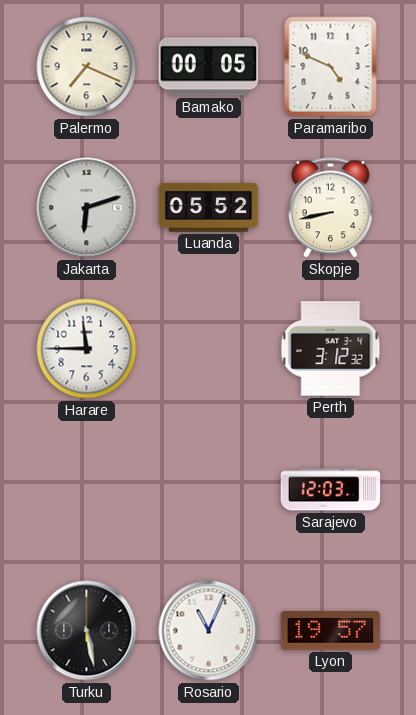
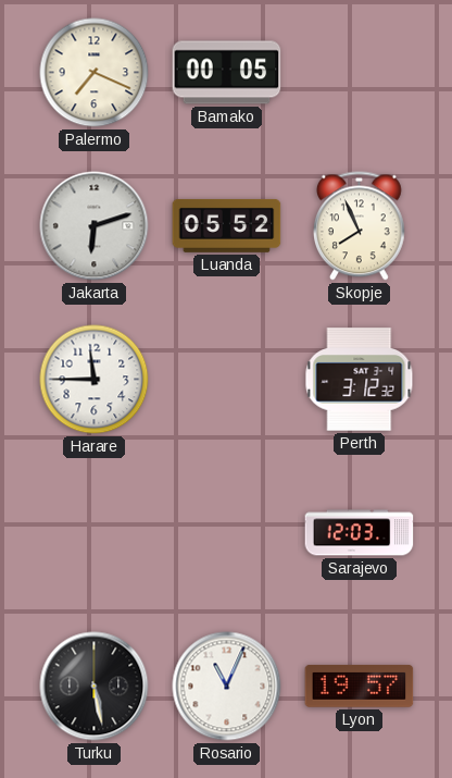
Paramaribo: 4:49 -> none
Skopje: 8:43 -> 7:56
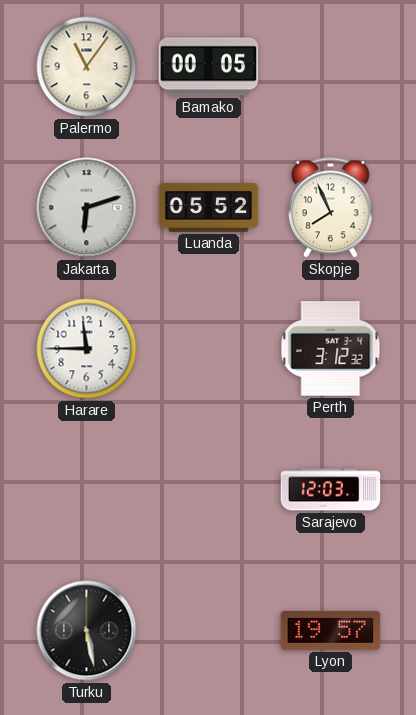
Palermo: 7:19 -> 11:06
Rosario: 11:04 -> none
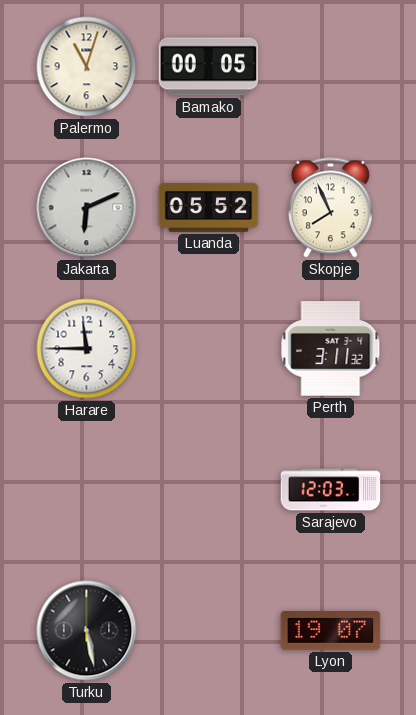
Palermo: 11:06 -> 11:03
Jakarta: 6:12 -> 6:11
Perth: 3:12 -> 3:11
Lyon: 19:57 -> 19:07
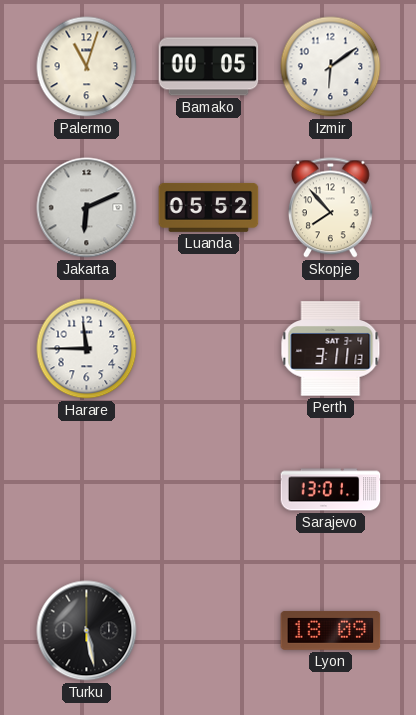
Izmir: none -> 6:09
Skopje: 7:56 -> 7:53
Perth: 3:11:32 -> 3:11:13
Sarajevo: 12:03 -> 13:01
Lyon: 19:07 -> 18:09
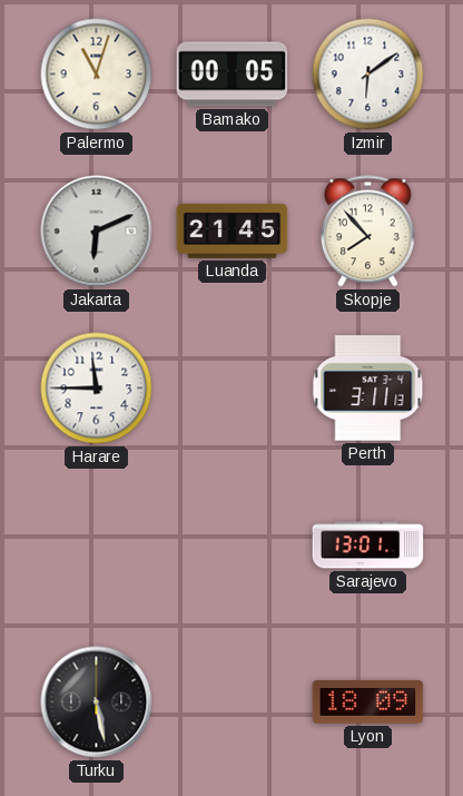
Luanda: 05:52 -> 21:45
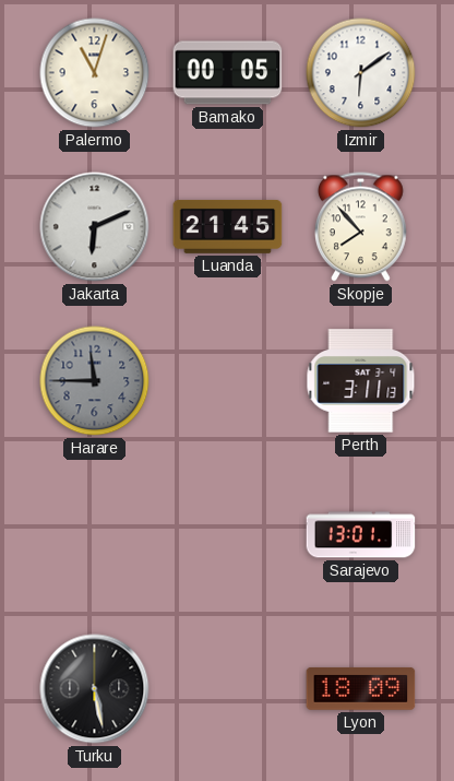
Harare dial: white -> grey
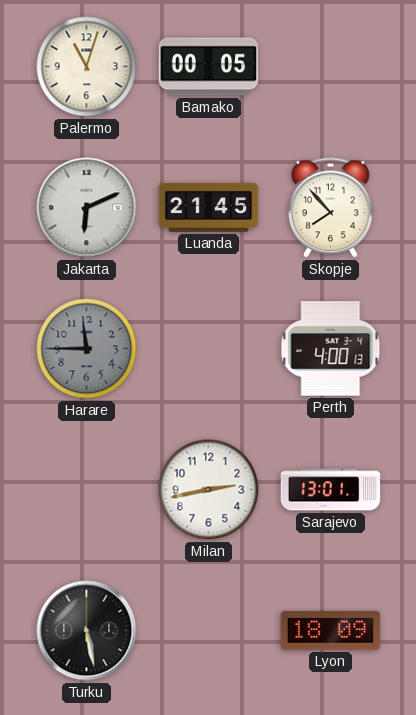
Izmir: 6:09 -> none
Perth: 3:11 -> 4:00
Milan: none -> 2:43
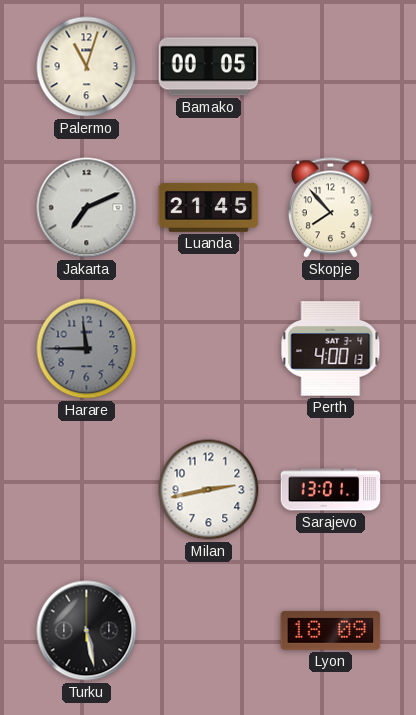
Jakarta: 6:11 -> 7:11
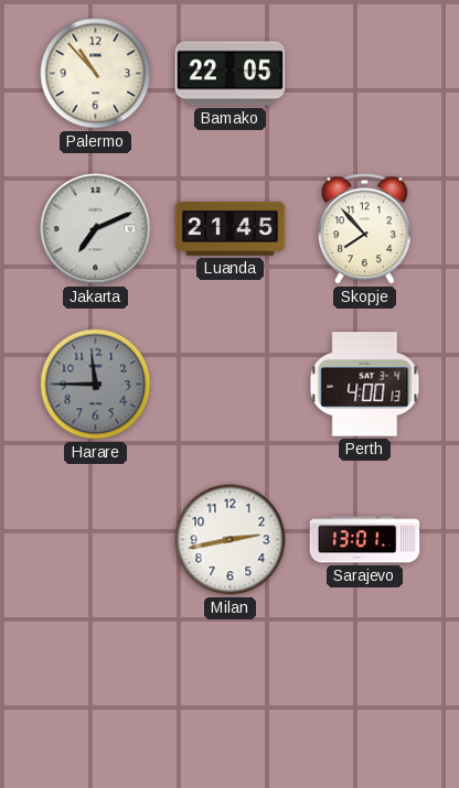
Palermo: 11:03 -> 10:53
Bamako: 00:05 -> 22:05
Turku: 5:28 -> none
Lyon: 18:09 -> none
